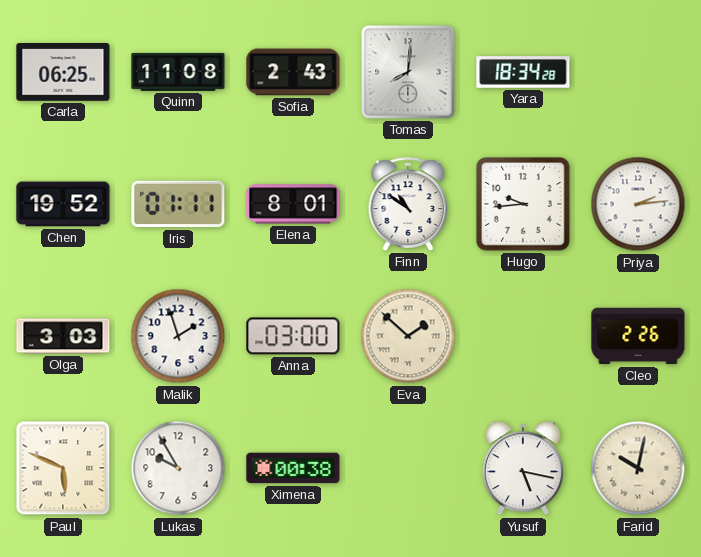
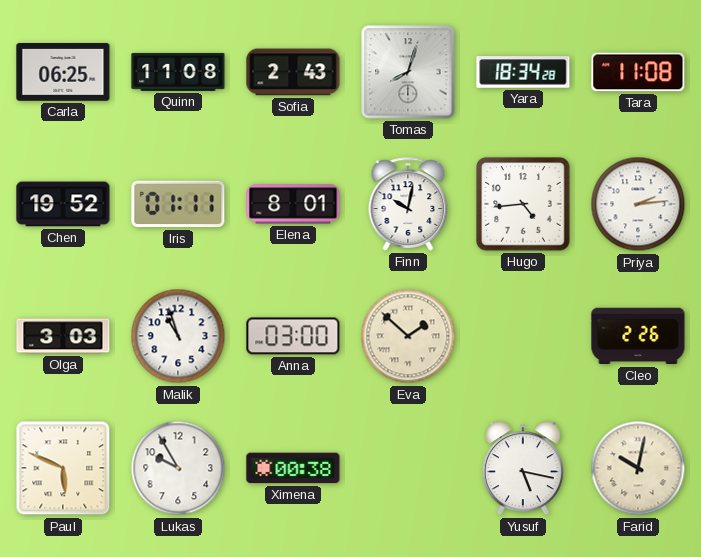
Tomas: 8:01 -> 8:03
Tara: none -> 11:08
Finn: 10:51 -> 10:02
Hugo: 9:44 -> 4:44
Malik: 1:57 -> 10:57
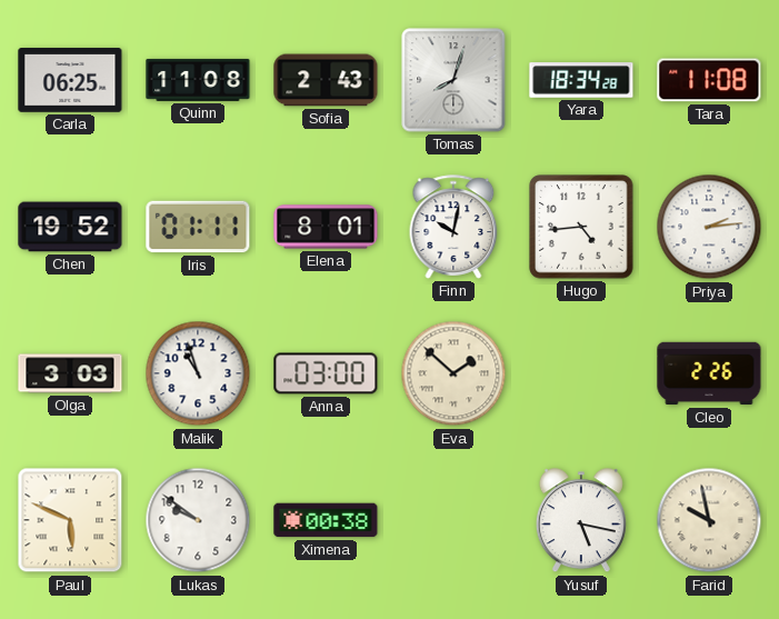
Lukas: 9:55 -> 9:51
Farid: 10:02 -> 9:58
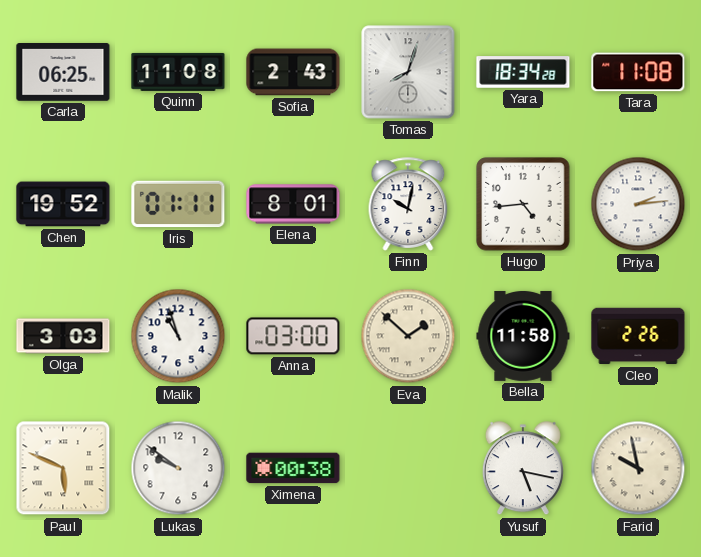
Bella: none -> 11:58
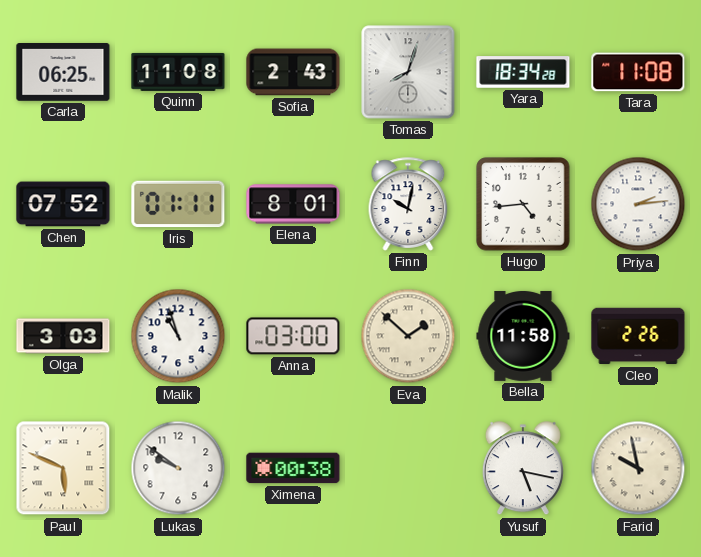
Chen: 19:52 -> 07:52
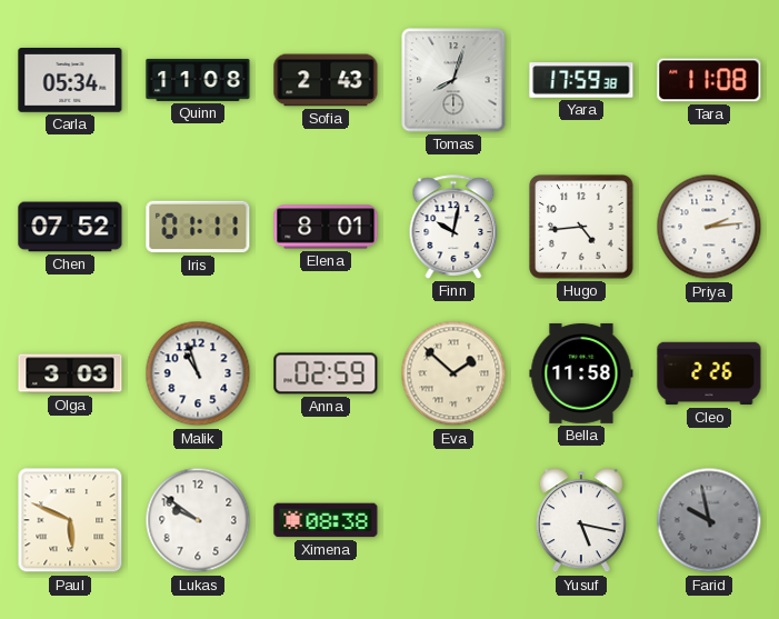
Carla: 06:25 -> 05:34
Yara: 18:34 -> 17:59
Anna: 03:00 -> 02:59
Ximena: 00:38 -> 08:38
Farid dial: cream -> grey
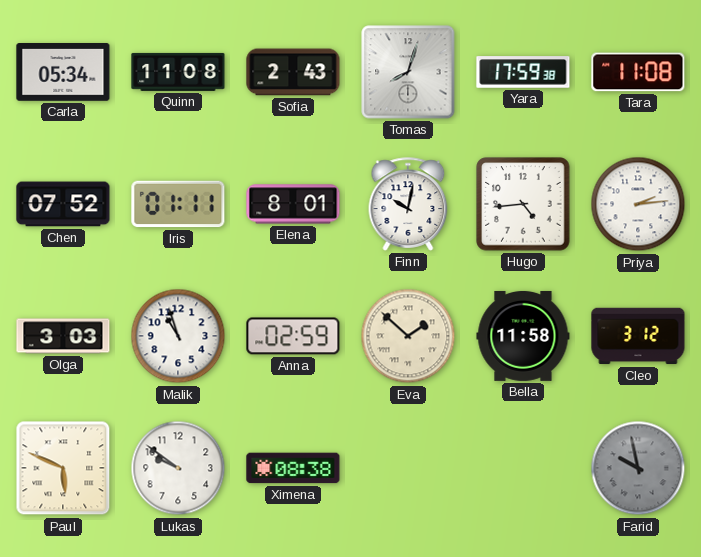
Cleo: 2:26 -> 3:12
Yusuf: 5:17 -> none
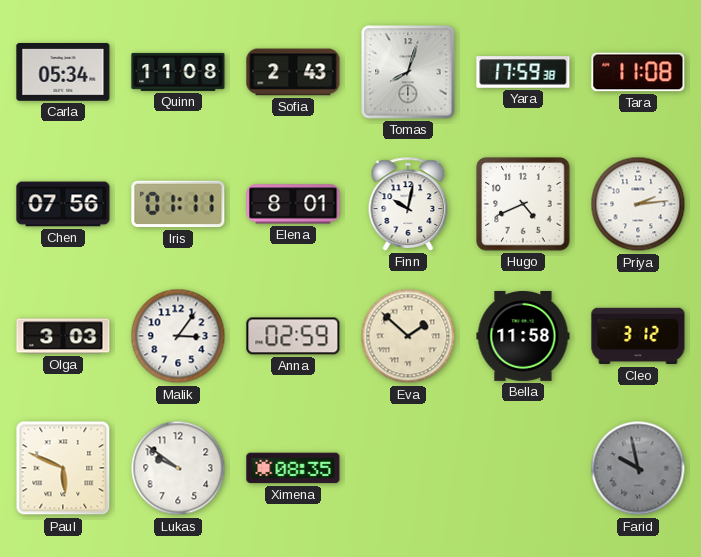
Chen: 07:52 -> 07:56
Hugo: 4:44 -> 4:41
Malik: 10:57 -> 3:06
Ximena: 08:38 -> 08:35
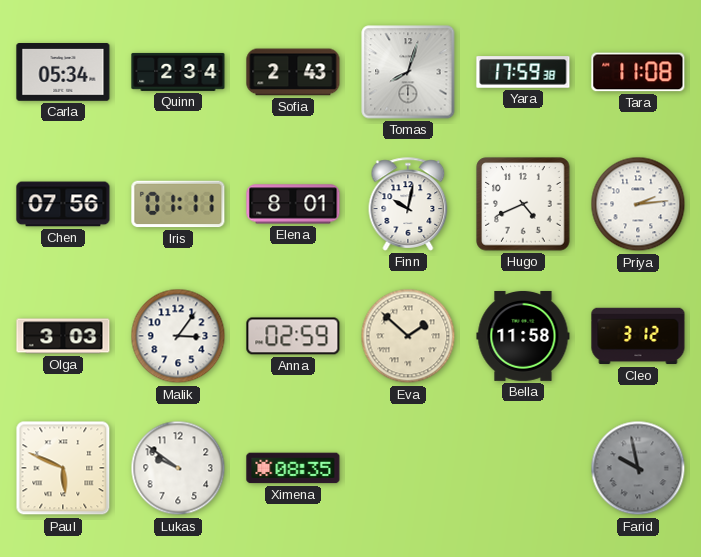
Quinn: 11:08 -> 2:34
